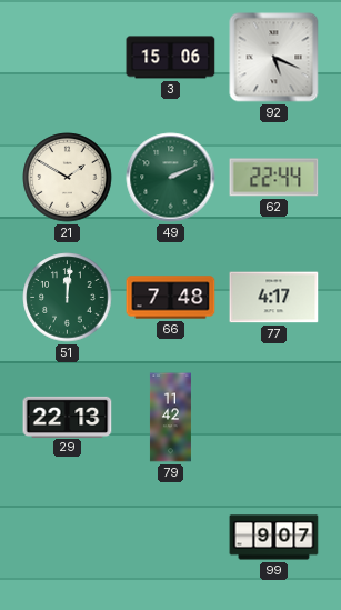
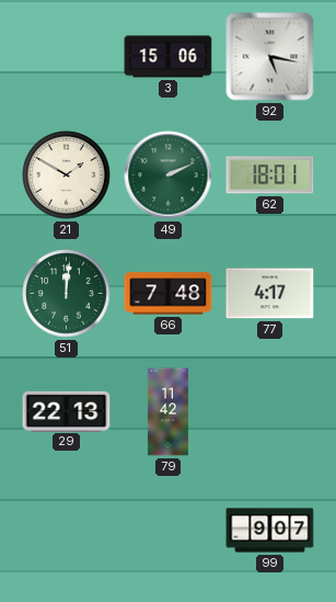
92: 5:19 -> 5:17
62: 22:44 -> 18:01
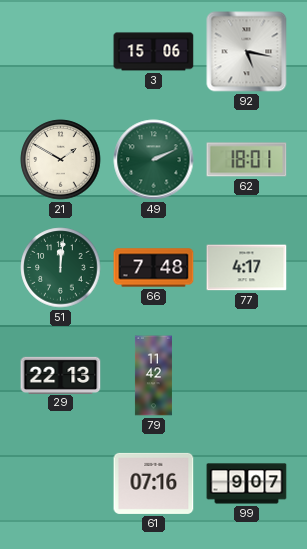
61: none -> 07:16
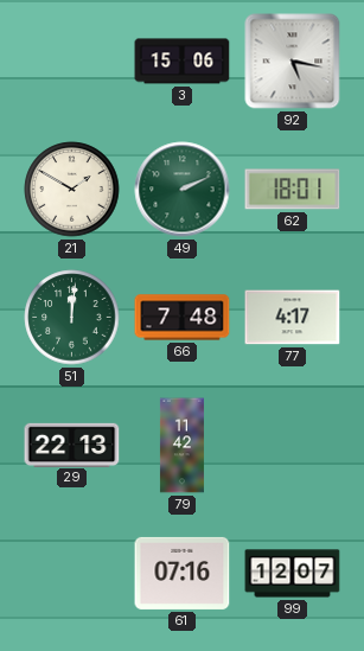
99: 9:07 -> 12:07
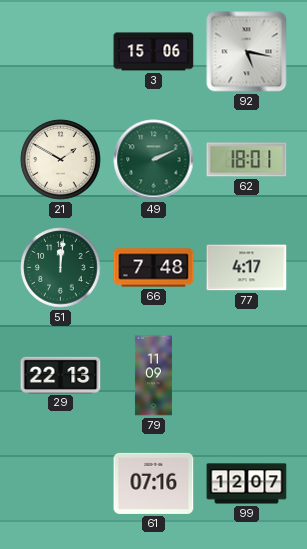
79: 11:42 -> 11:09
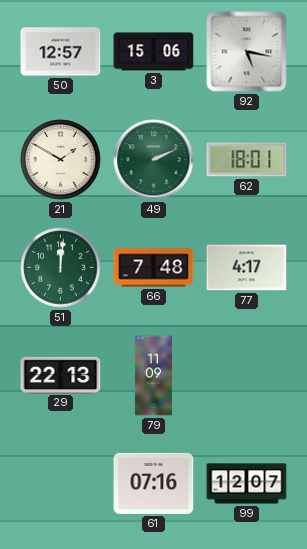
50: none -> 12:57
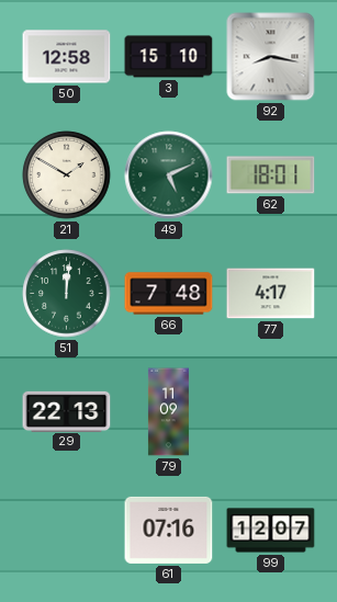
50: 12:57 -> 12:58
3: 15:06 -> 15:10
92: 5:17 -> 8:17
49: 2:11 -> 5:11
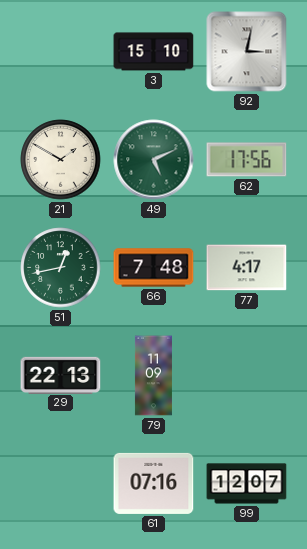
50: 12:58 -> none
92: 8:17 -> 3:02
62: 18:01 -> 17:56
51: 12:01 -> 12:43
